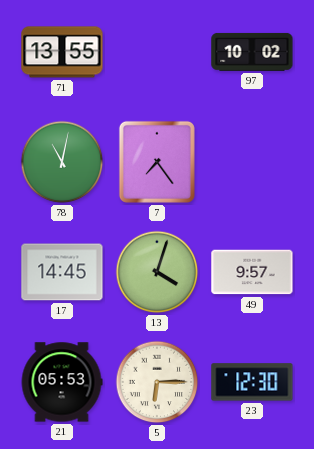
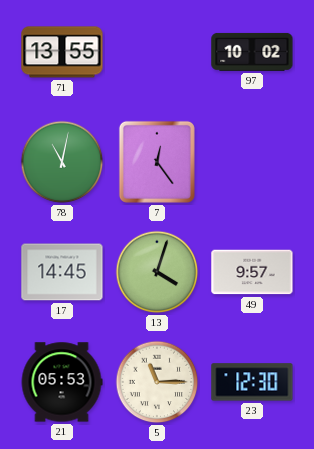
7: 7:24 -> 12:24
5: 6:15 -> 11:15
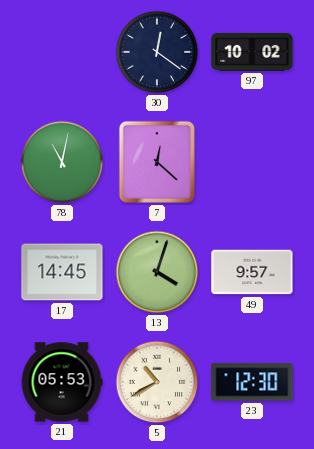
71: 13:55 -> none
30: none -> 12:21
7: 12:24 -> 12:22
5: 11:15 -> 10:40
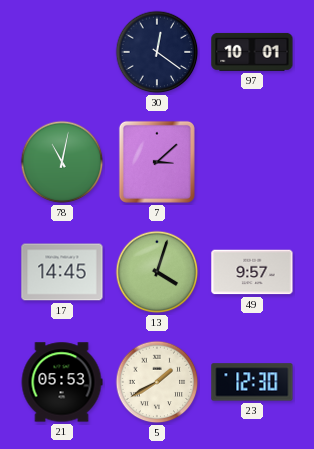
97: 10:02 -> 10:01
7: 12:22 -> 3:08
5: 10:40 -> 1:40
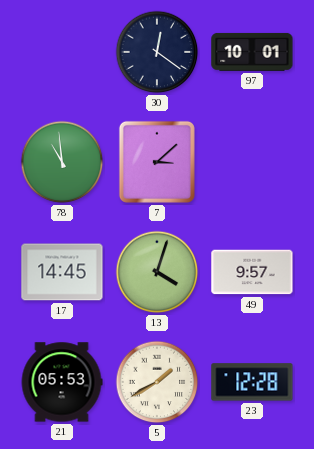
78: 11:02 -> 10:59
23: 12:30 -> 12:28
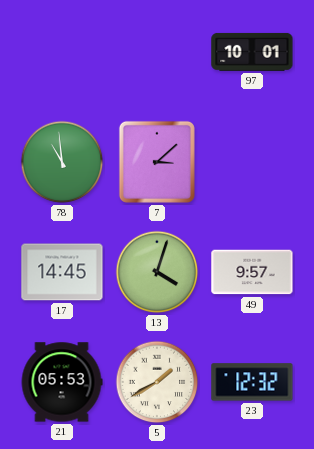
30: 12:21 -> none
23: 12:28 -> 12:32
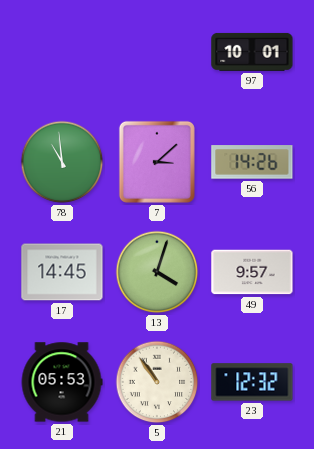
56: none -> 14:26
5: 1:40 -> 10:54
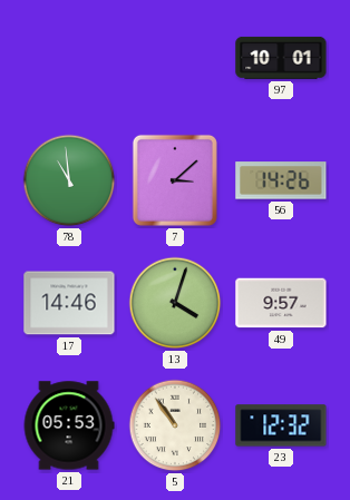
17: 14:45 -> 14:46
